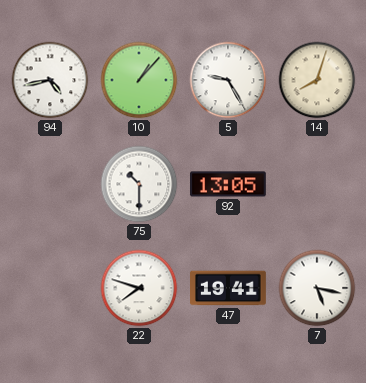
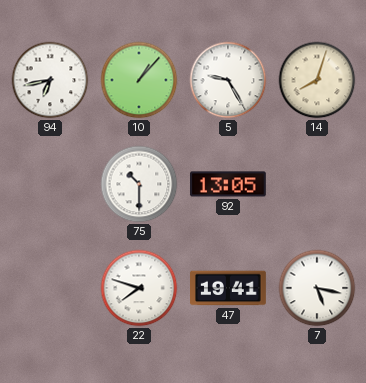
94: 4:43 -> 6:43
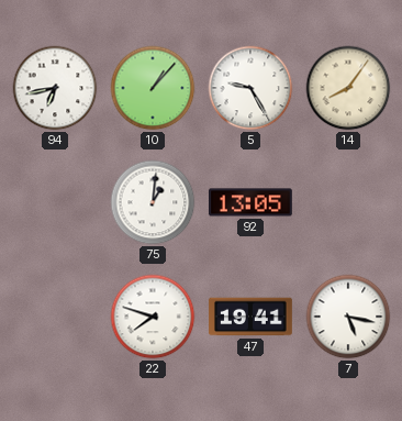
14: 8:03 -> 8:06
75: 10:30 -> 1:01
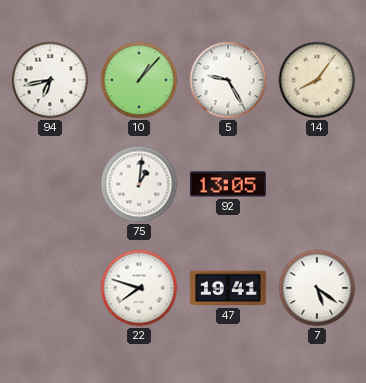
7: 5:17 -> 5:21
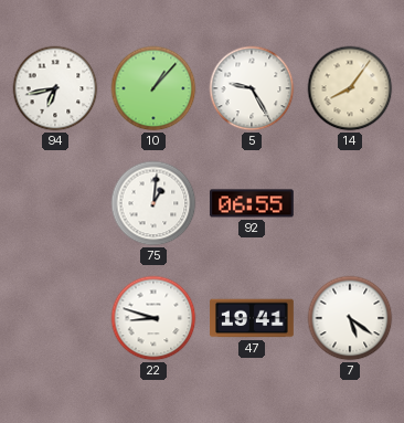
92: 13:05 -> 06:55
22: 7:48 -> 8:48
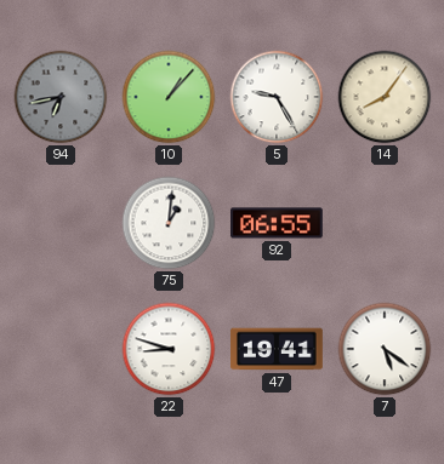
94 dial: white -> grey
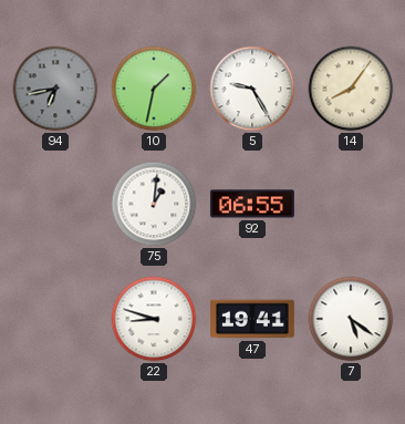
10: 1:07 -> 1:32
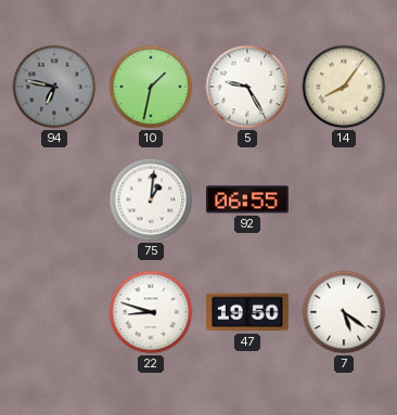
94: 6:43 -> 6:47
47: 19:41 -> 19:50
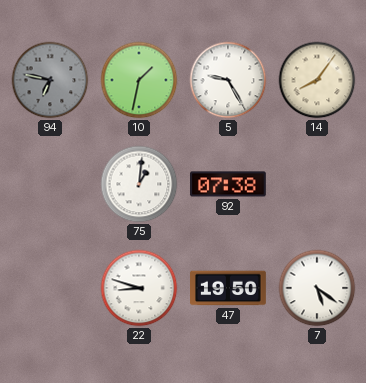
92: 06:55 -> 07:38
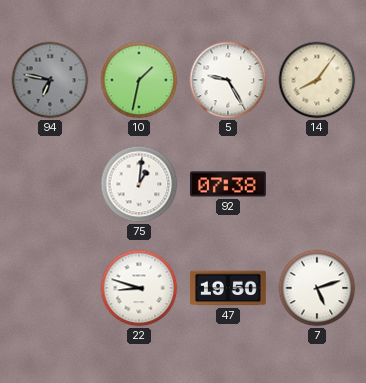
7: 5:21 -> 5:12
